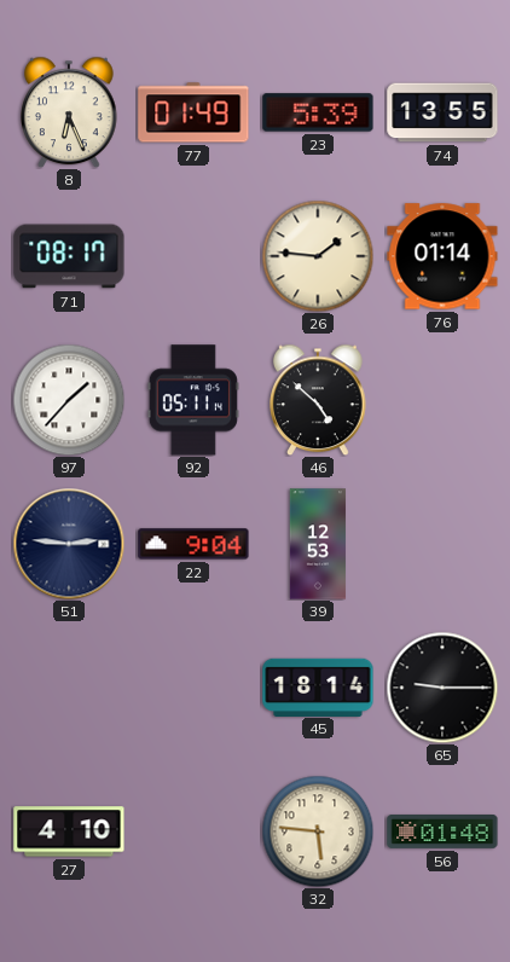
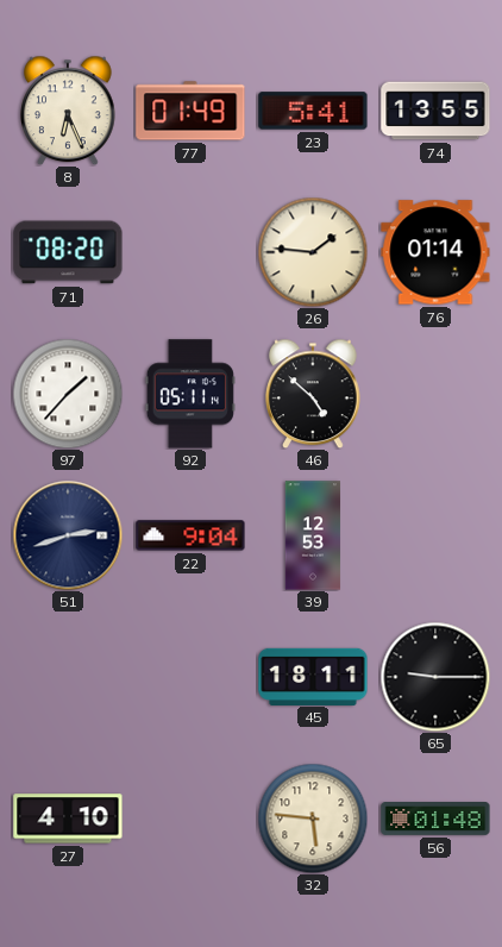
23: 5:39 -> 5:41
71: 08:17 -> 08:20
51: 2:46 -> 2:42
45: 18:14 -> 18:11
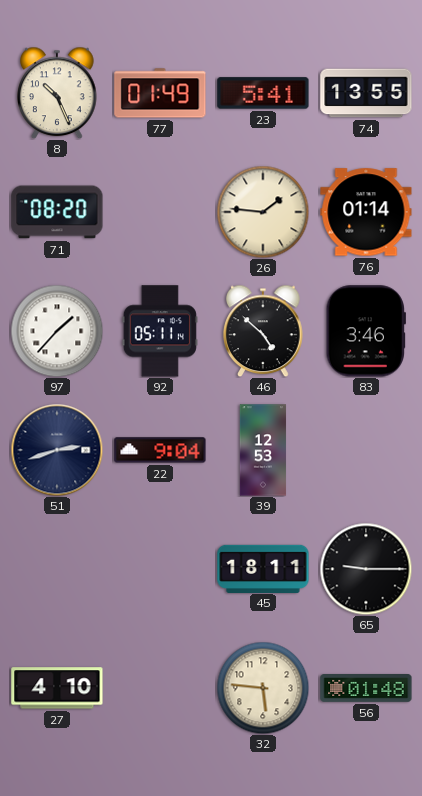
8: 6:26 -> 10:26
83: none -> 3:46
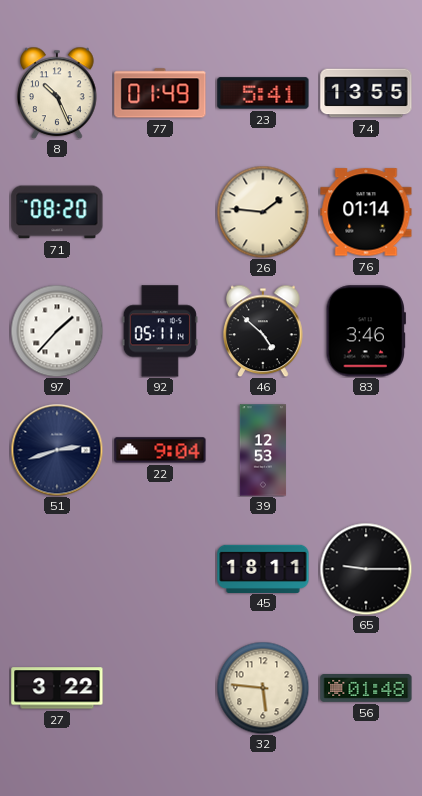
27: 4:10 -> 3:22
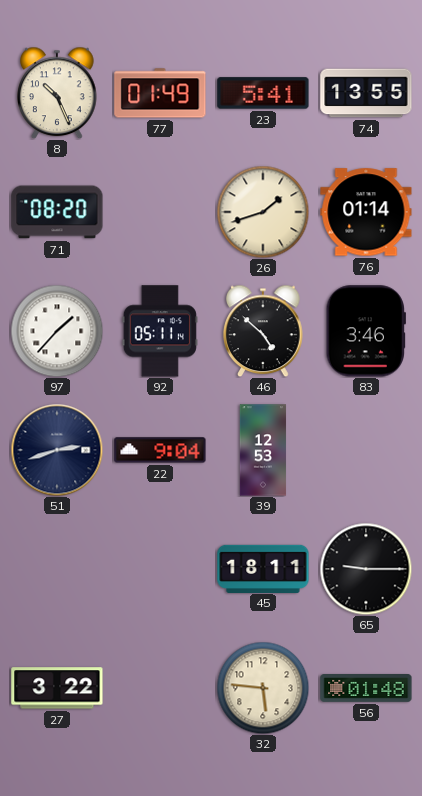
26: 1:46 -> 1:42
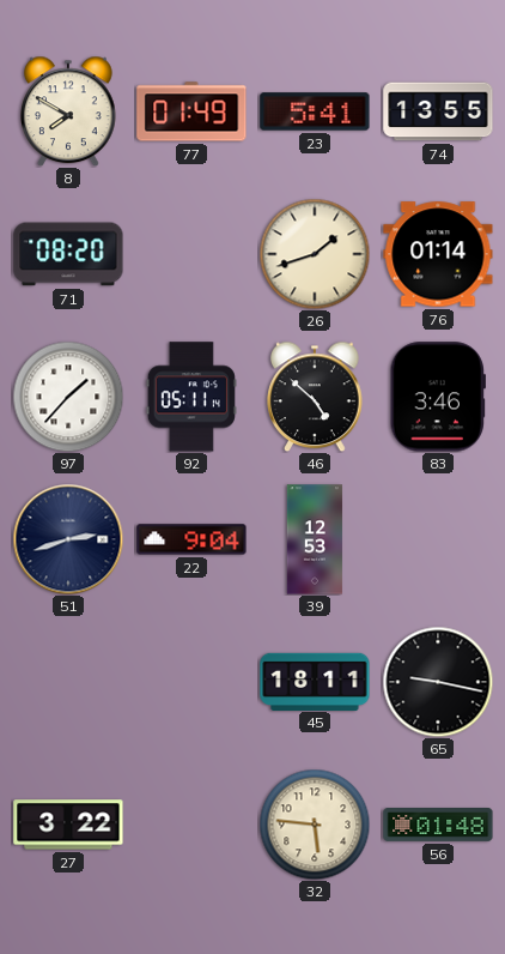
8: 10:26 -> 7:50
65: 9:15 -> 9:17
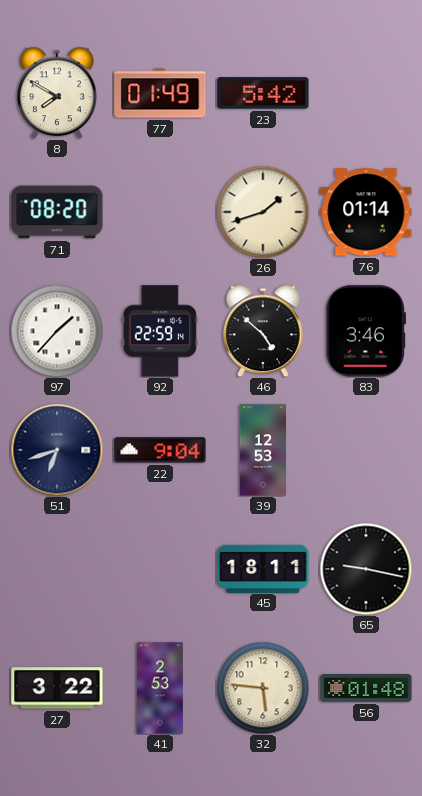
23: 5:41 -> 5:42
74: 13:55 -> none
92: 05:11 -> 22:59
51: 2:42 -> 6:42
41: none -> 2:53
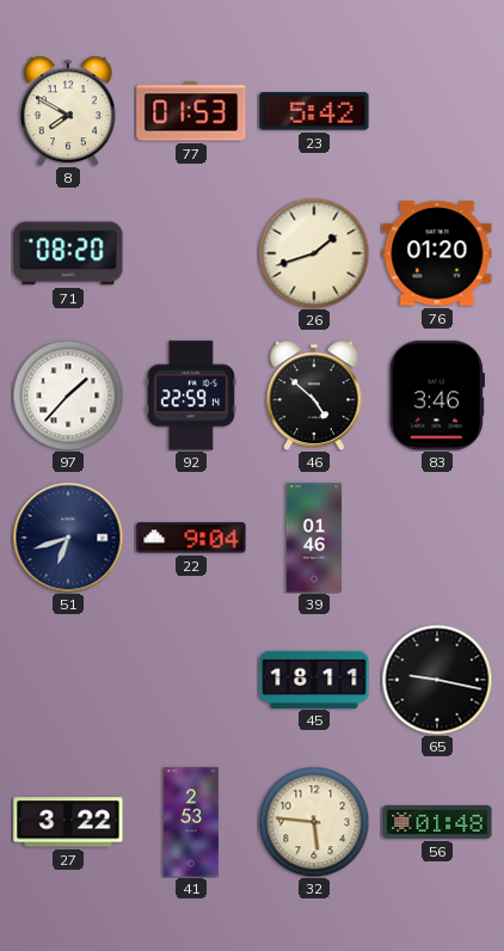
77: 01:49 -> 01:53
76: 01:14 -> 01:20
39: 12:53 -> 01:46
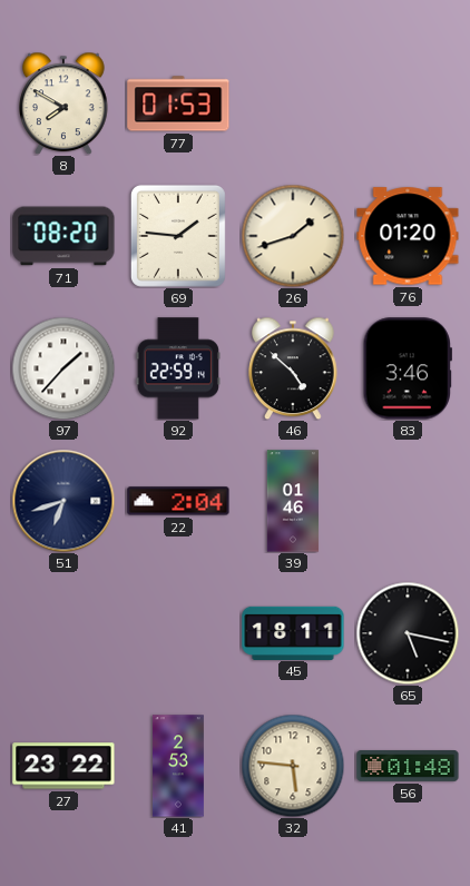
23: 5:42 -> none
69: none -> 1:46
22: 9:04 -> 2:04
65: 9:17 -> 5:17
27: 3:22 -> 23:22
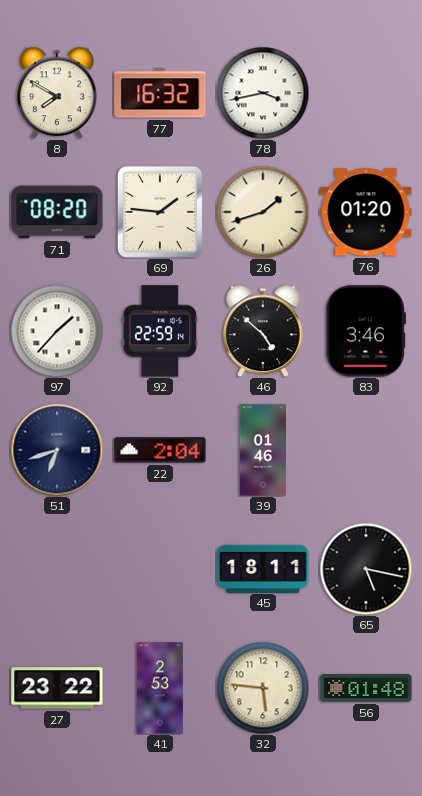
77: 01:53 -> 16:32
78: none -> 3:43
